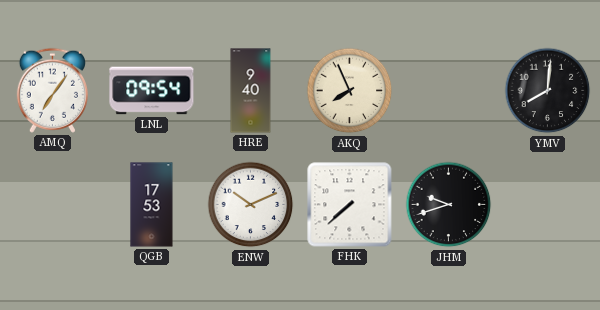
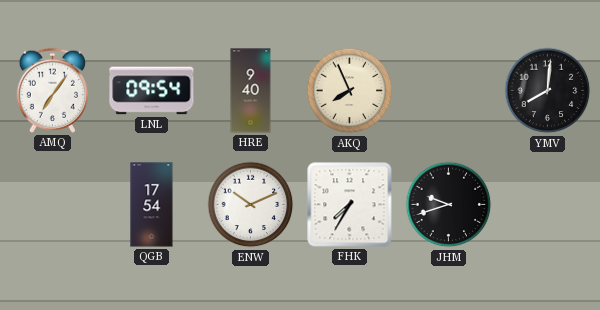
QGB: 17:53 -> 17:54
FHK: 7:38 -> 7:35
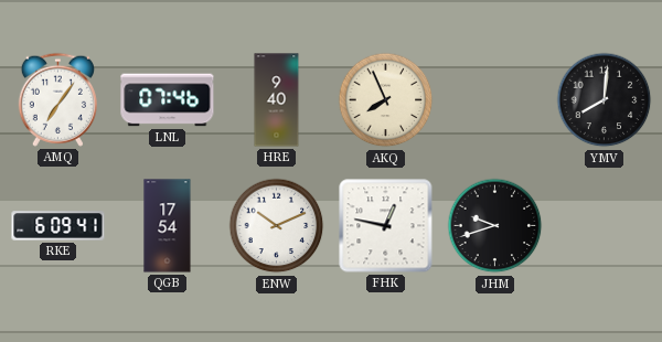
LNL: 09:54 -> 07:46
RKE: none -> 6:09
FHK: 7:35 -> 12:47
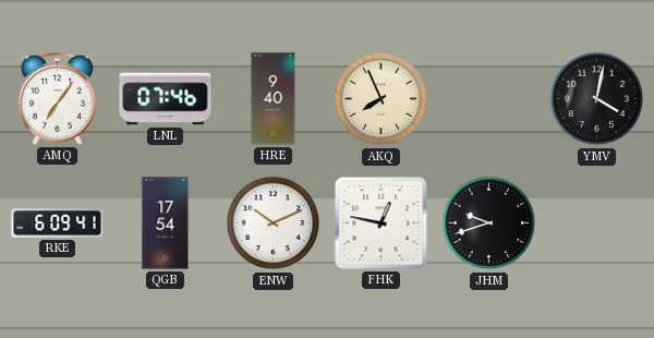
YMV: 8:01 -> 4:02
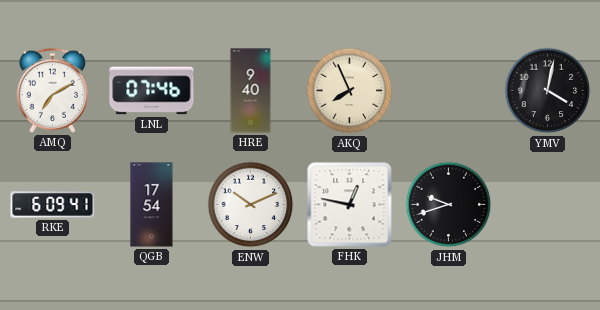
AMQ: 7:06 -> 7:10
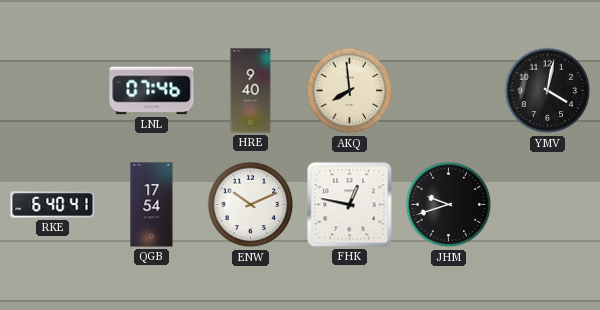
AMQ: 7:10 -> none
AKQ: 7:56 -> 7:59
RKE: 6:09 -> 6:40
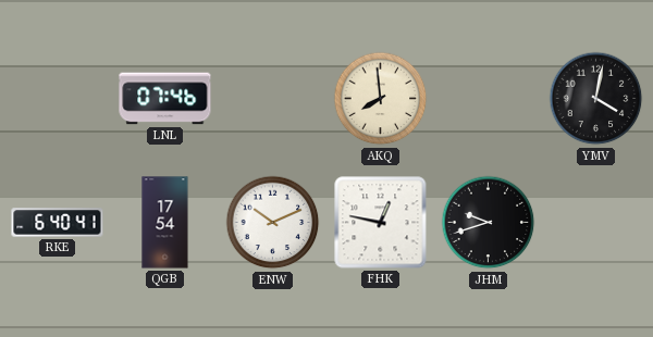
HRE: 9:40 -> none
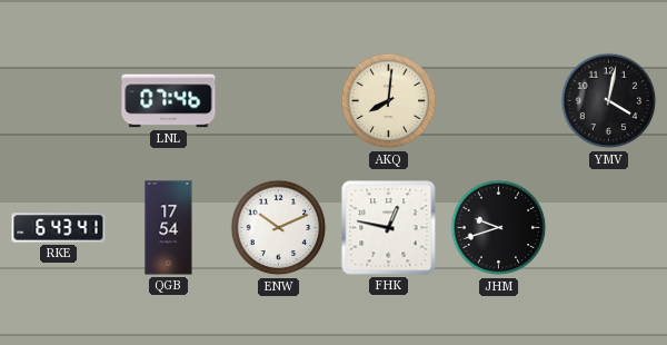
AKQ: 7:59 -> 8:01
RKE: 6:40 -> 6:43
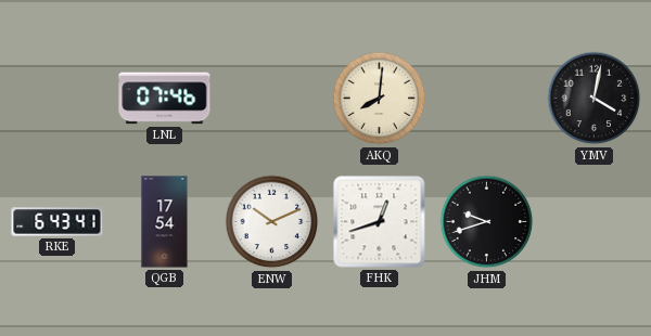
FHK: 12:47 -> 12:42
